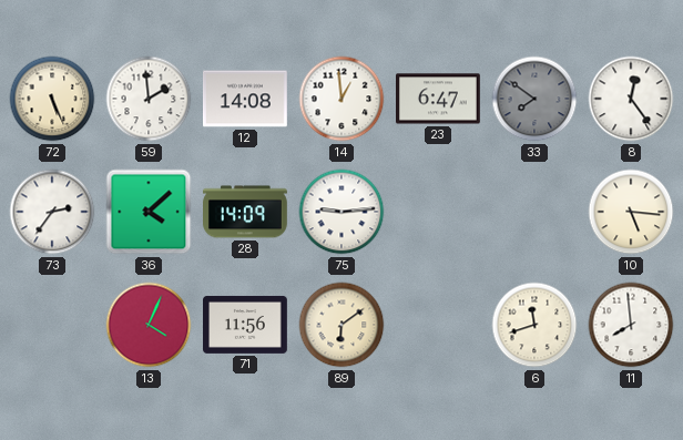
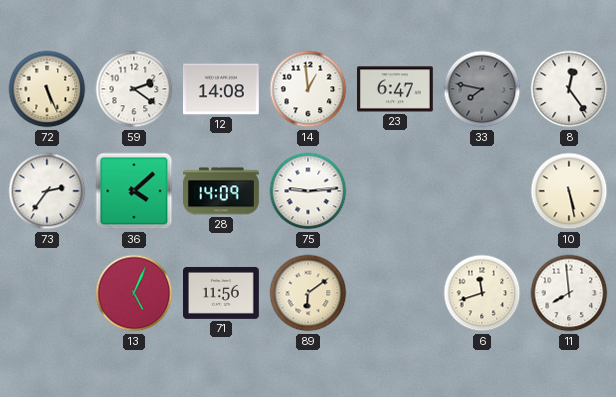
59: 1:59 -> 2:21
33: 7:51 -> 7:47
10: 5:16 -> 5:28
13: 4:04 -> 5:04
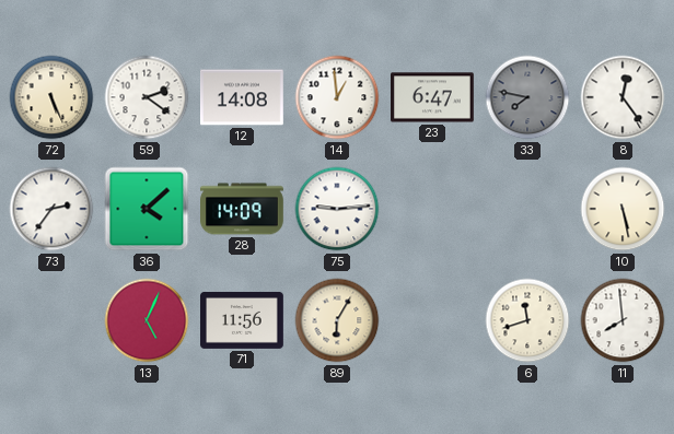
89: 6:09 -> 6:05
